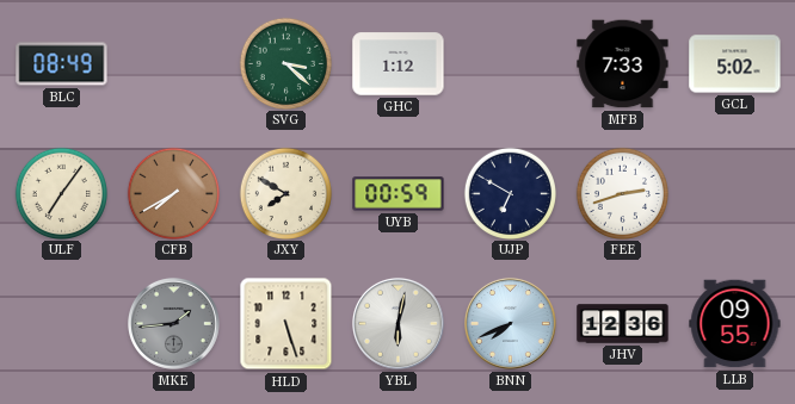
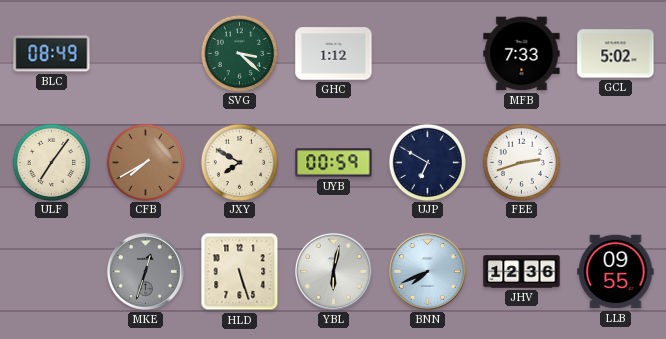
MKE: 1:44 -> 12:33
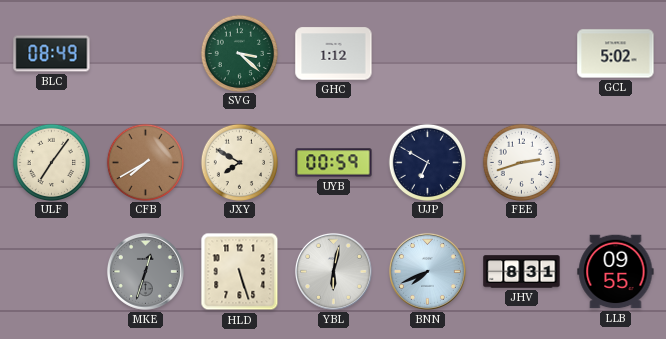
MFB: 7:33 -> none
JHV: 12:36 -> 8:31
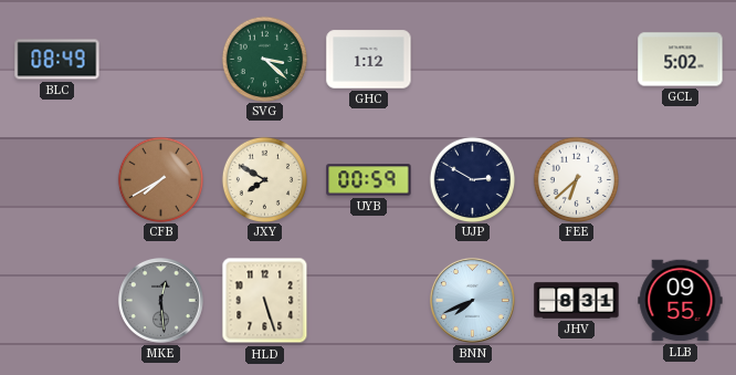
ULF: 7:06 -> none
UJP: 6:50 -> 2:50
FEE: 2:42 -> 6:38
MKE: 12:33 -> 12:29
YBL: 6:02 -> none
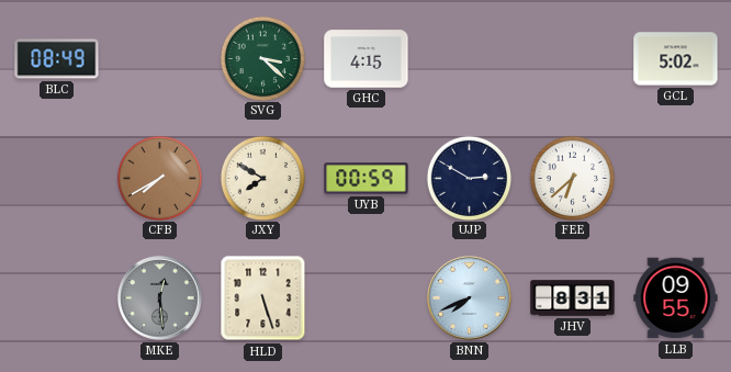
GHC: 1:12 -> 4:15
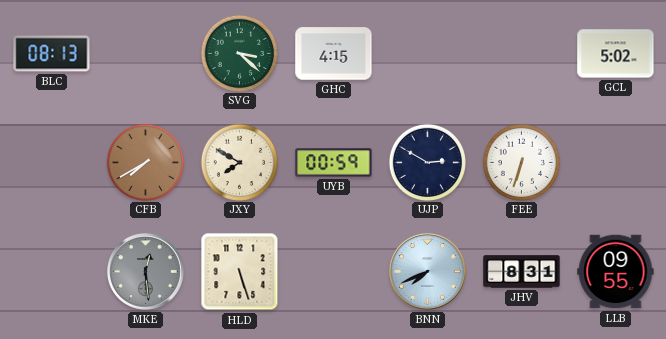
BLC: 08:49 -> 08:13
FEE: 6:38 -> 6:33
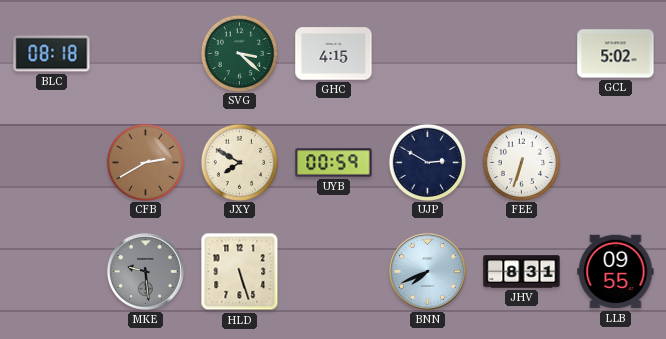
BLC: 08:13 -> 08:18
CFB: 7:40 -> 2:40
MKE: 12:29 -> 9:29
